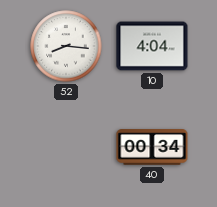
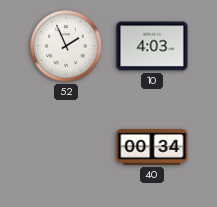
52: 8:16 -> 1:56
10: 4:04 -> 4:03
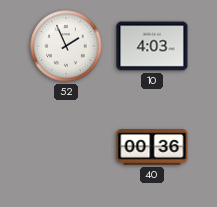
40: 00:34 -> 00:36
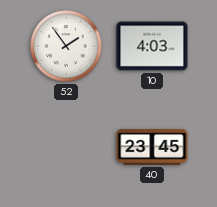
52: 1:56 -> 1:54
40: 00:36 -> 23:45
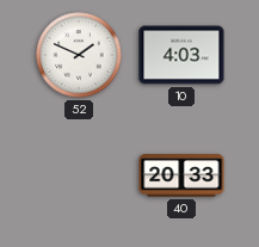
52: 1:54 -> 1:49
40: 23:45 -> 20:33
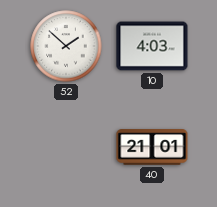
52: 1:49 -> 1:52
40: 20:33 -> 21:01
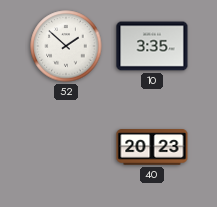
10: 4:03 -> 3:35
40: 21:01 -> 20:23
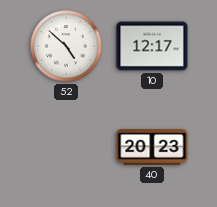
52: 1:52 -> 4:52
10: 3:35 -> 12:17
